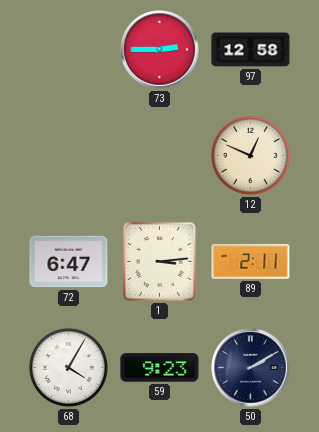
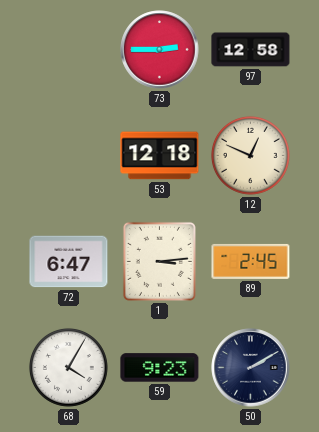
53: none -> 12:18
89: 2:11 -> 2:45
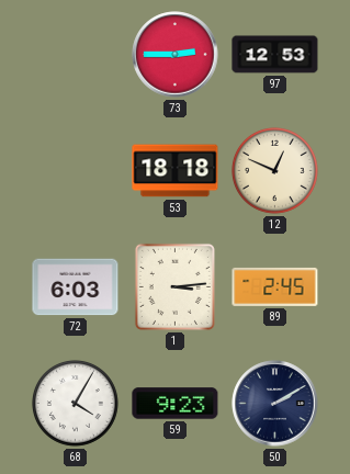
97: 12:58 -> 12:53
53: 12:18 -> 18:18
72: 6:47 -> 6:03
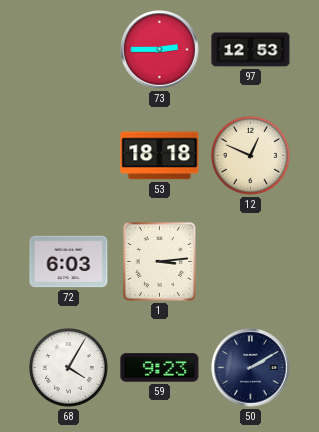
89: 2:45 -> none
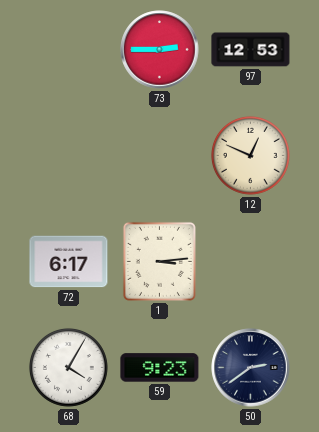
53: 18:18 -> none
72: 6:03 -> 6:17
50: 2:10 -> 2:39
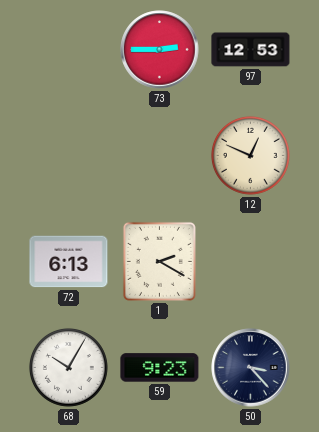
72: 6:17 -> 6:13
1: 3:14 -> 2:20
68: 4:05 -> 10:05
50: 2:39 -> 3:23
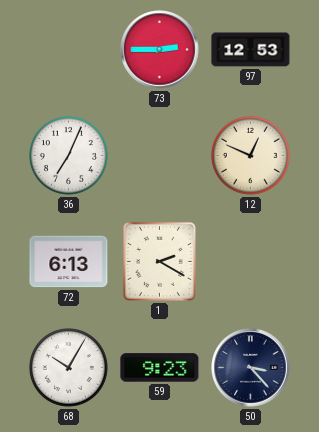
36: none -> 7:04
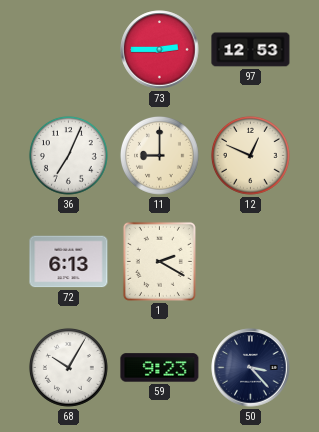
11: none -> 9:00
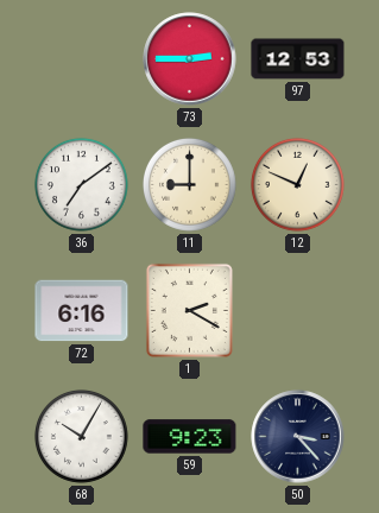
36: 7:04 -> 7:09
72: 6:13 -> 6:16
